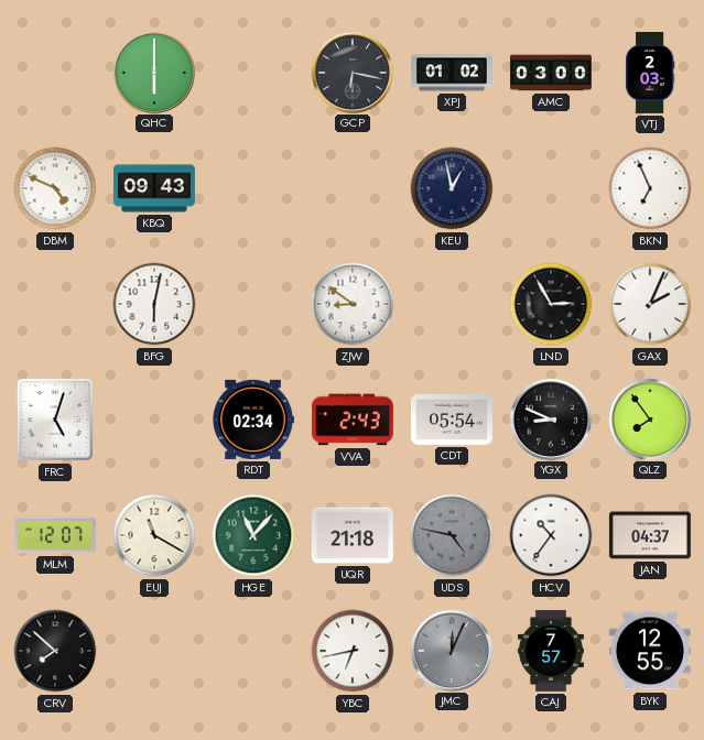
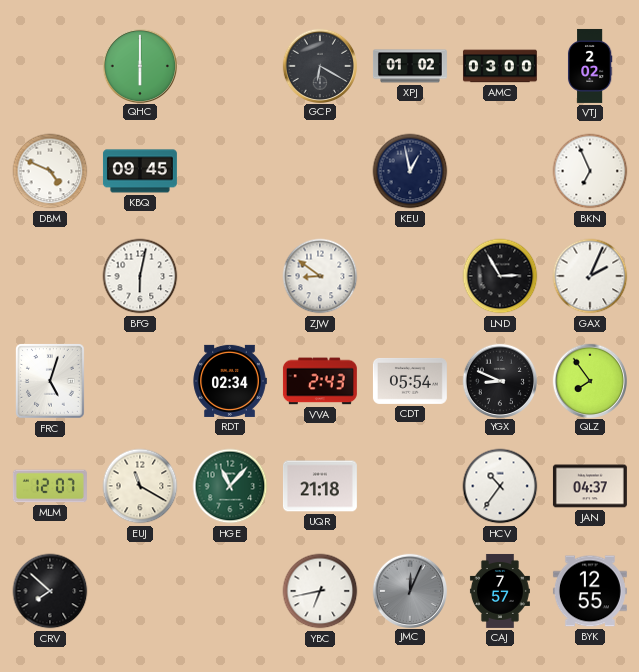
GCP: 6:17 -> 6:20
VTJ: 2:03 -> 2:02
KBQ: 09:43 -> 09:45
UDS: 4:47 -> none
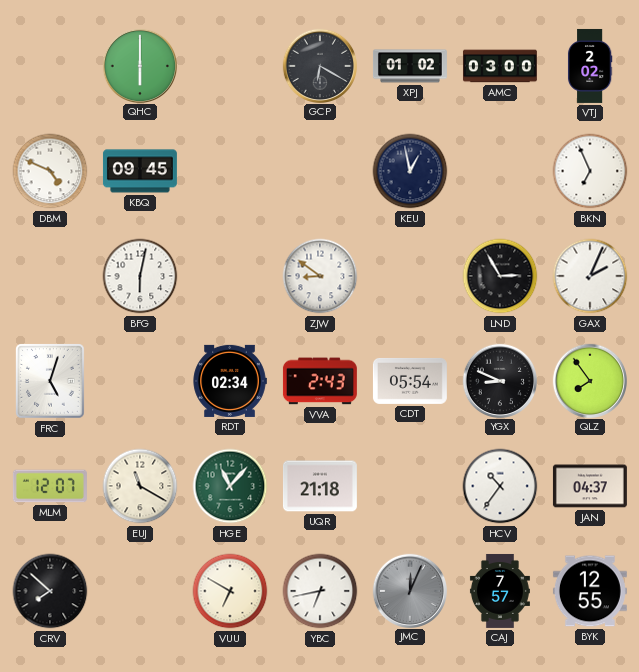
VUU: none -> 6:50
